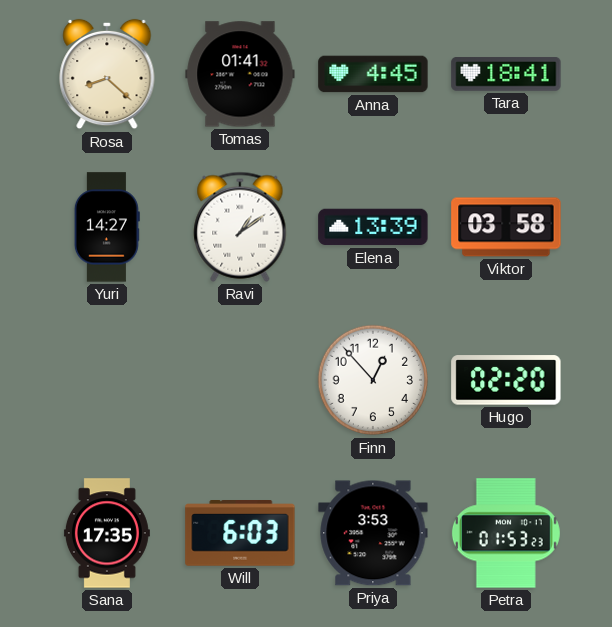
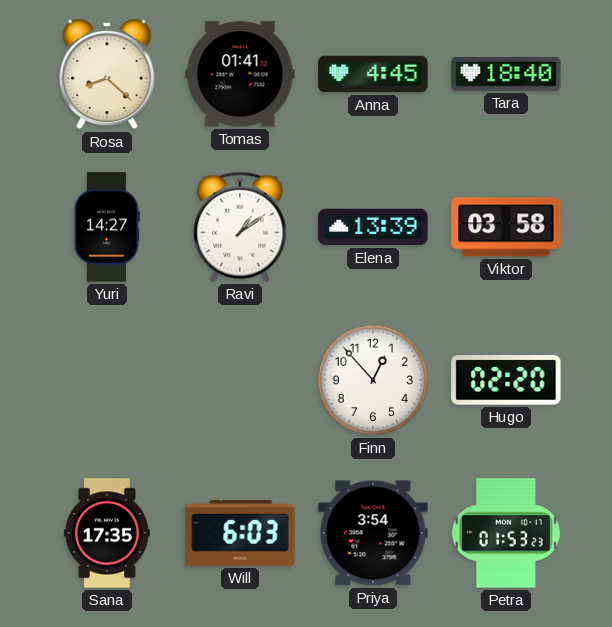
Tara: 18:41 -> 18:40
Priya: 3:53 -> 3:54
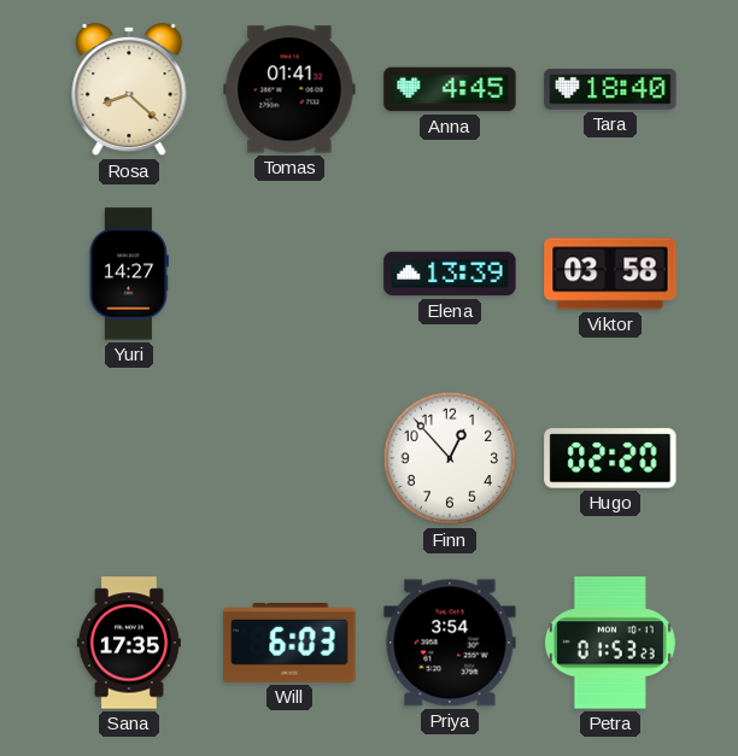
Ravi: 1:09 -> none
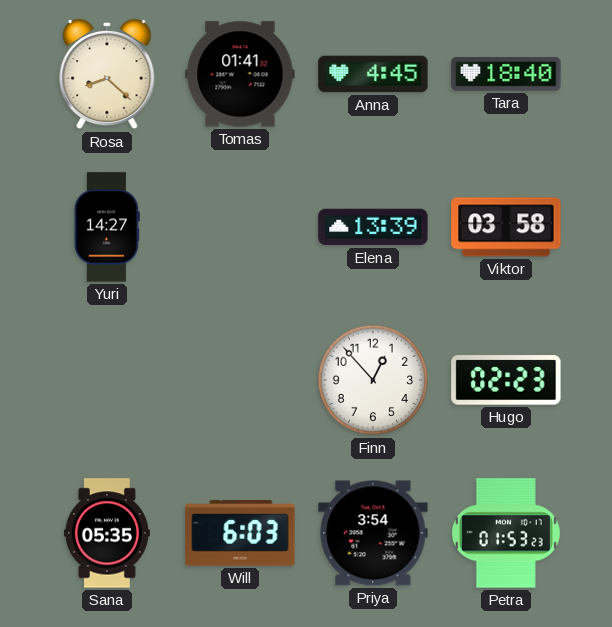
Hugo: 02:20 -> 02:23
Sana: 17:35 -> 05:35
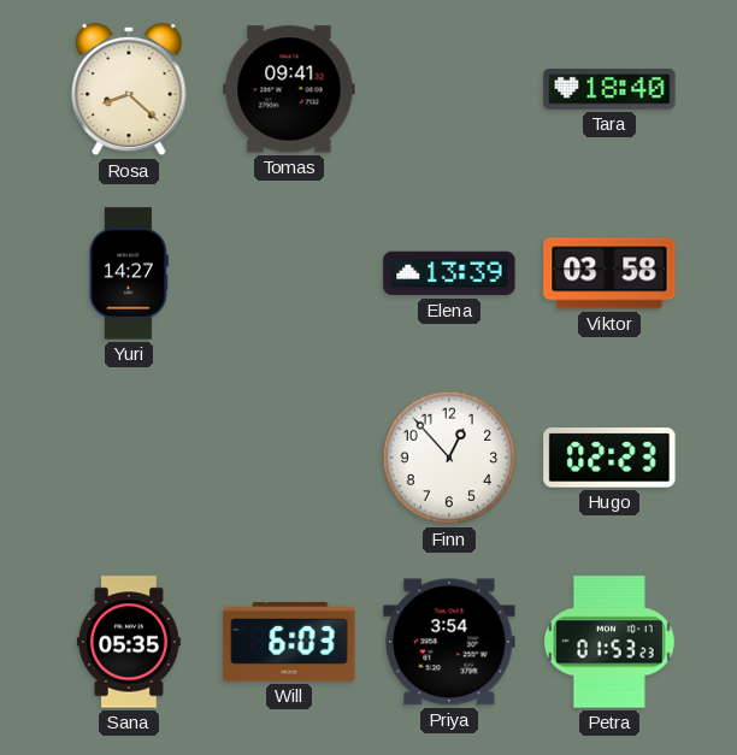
Tomas: 01:41 -> 09:41
Anna: 4:45 -> none
